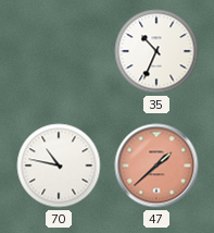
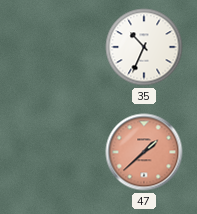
70: 10:47 -> none
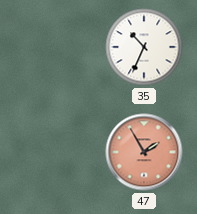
47: 1:38 -> 1:55
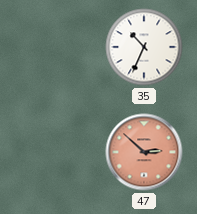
47: 1:55 -> 2:52
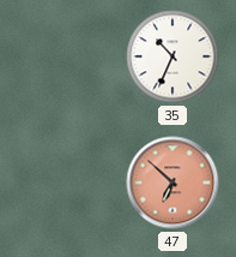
47: 2:52 -> 6:52
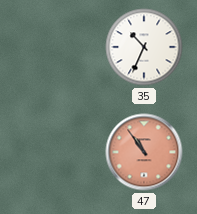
47: 6:52 -> 10:54
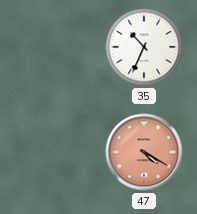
47: 10:54 -> 4:20
